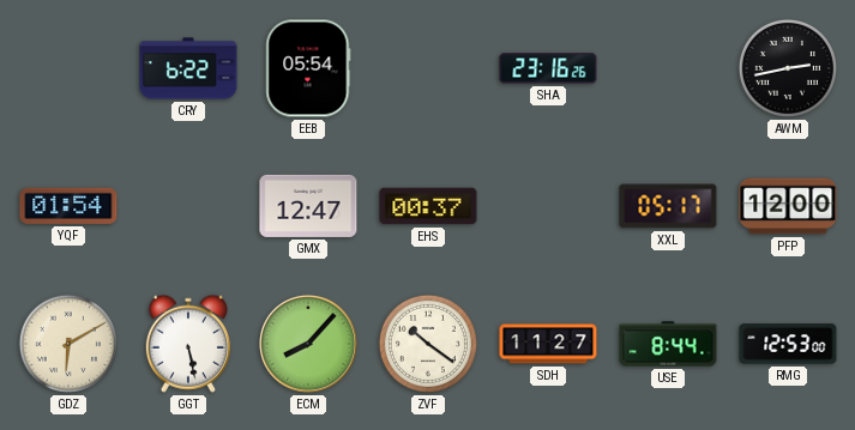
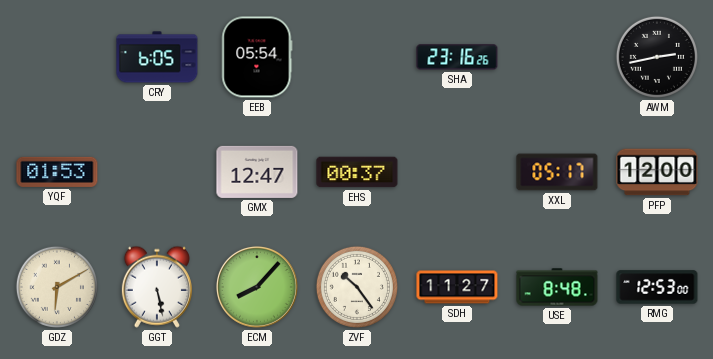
CRY: 6:22 -> 6:05
YQF: 01:54 -> 01:53
ZVF: 10:21 -> 10:24
USE: 8:44 -> 8:48
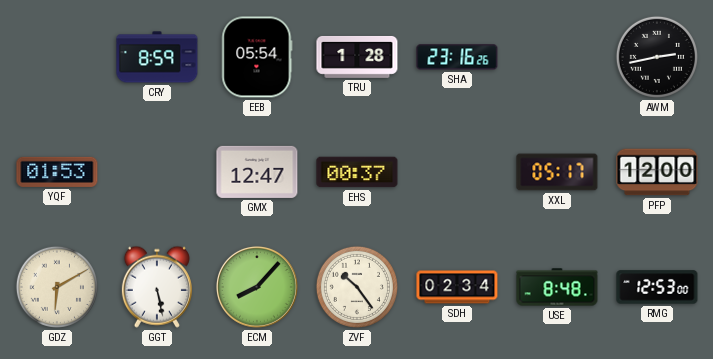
CRY: 6:05 -> 8:59
TRU: none -> 1:28
SDH: 11:27 -> 02:34
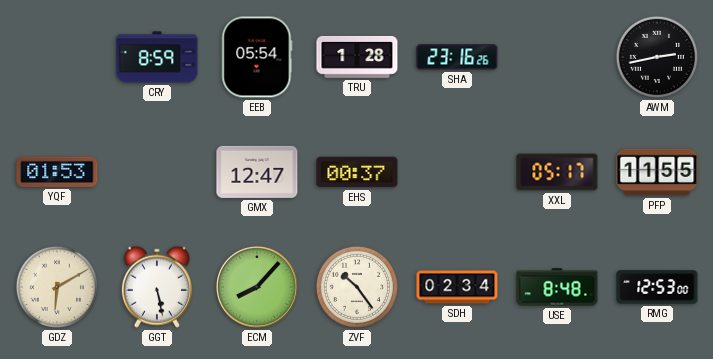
PFP: 12:00 -> 11:55
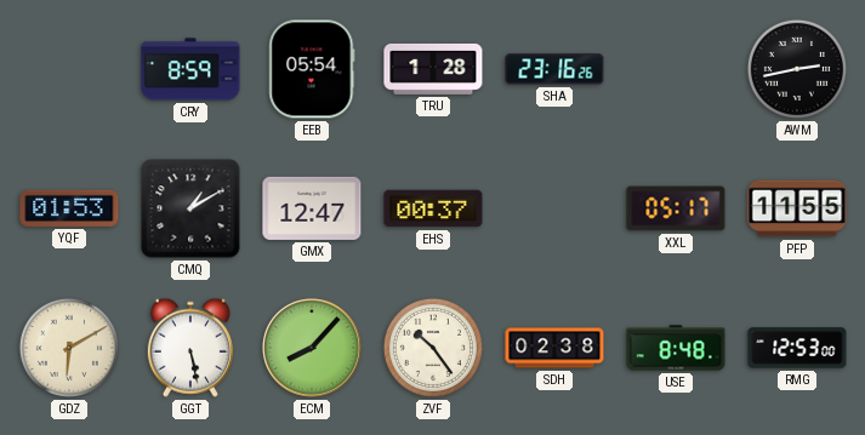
CMQ: none -> 1:10
SDH: 02:34 -> 02:38
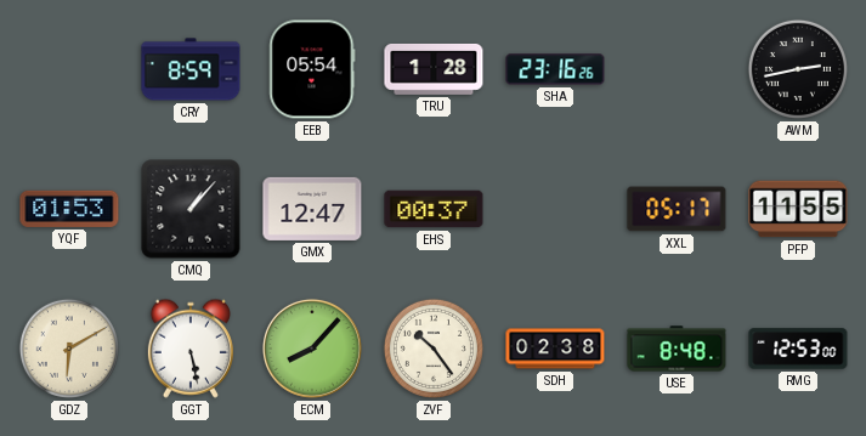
CMQ: 1:10 -> 1:07
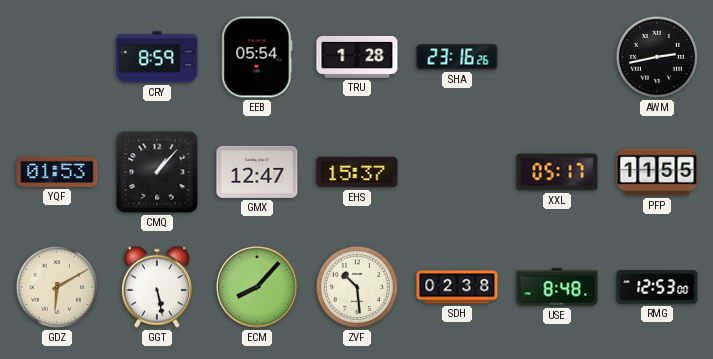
EHS: 00:37 -> 15:37
ZVF: 10:24 -> 10:29
